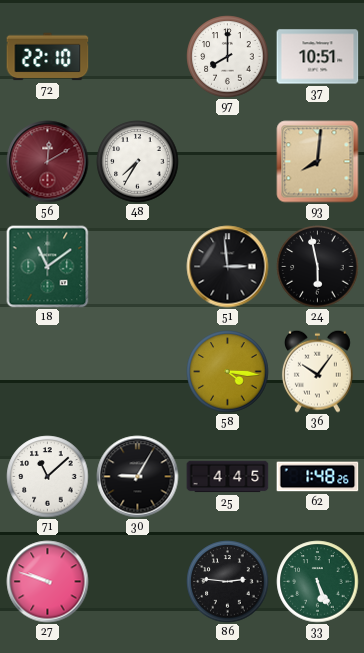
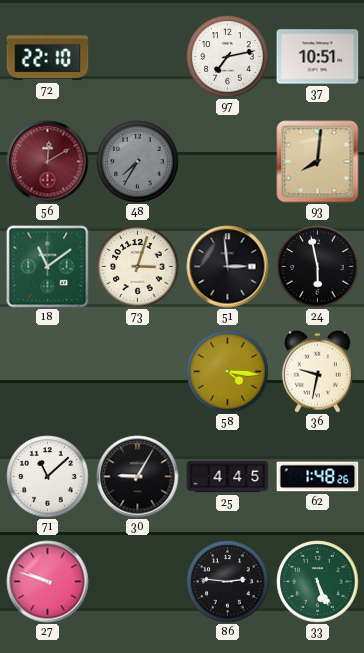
97: 8:00 -> 7:13
48 dial: white -> grey
73: none -> 3:03
36: 10:06 -> 9:32
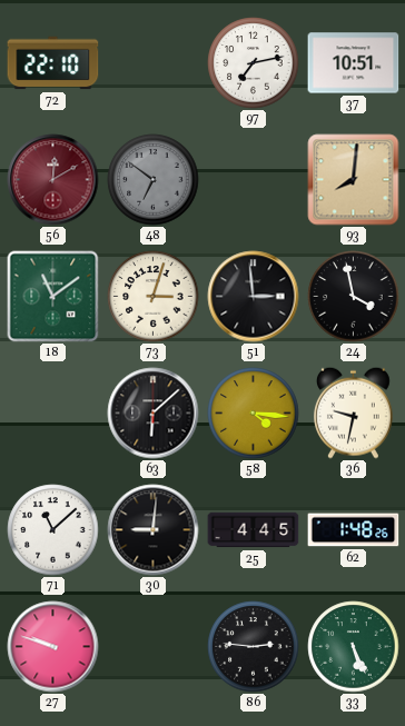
48: 7:35 -> 6:51
24: 5:58 -> 3:58
63: none -> 6:08
30: 9:05 -> 9:01
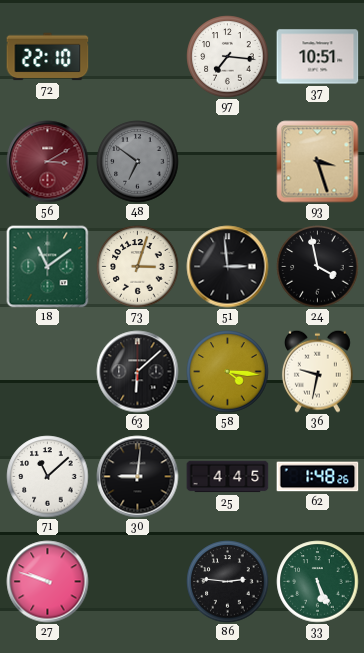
97: 7:13 -> 7:16
56: 12:10 -> 3:10
93: 8:01 -> 3:27
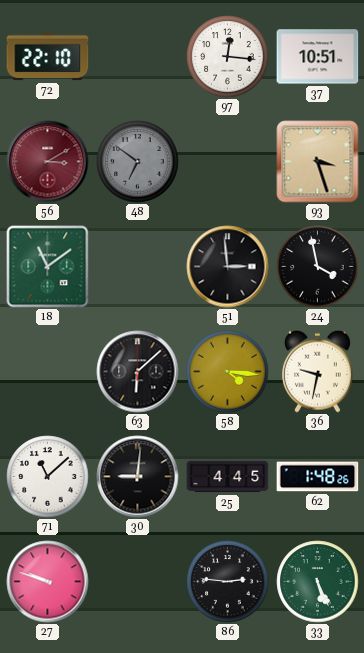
97: 7:16 -> 12:16
73: 3:03 -> none
